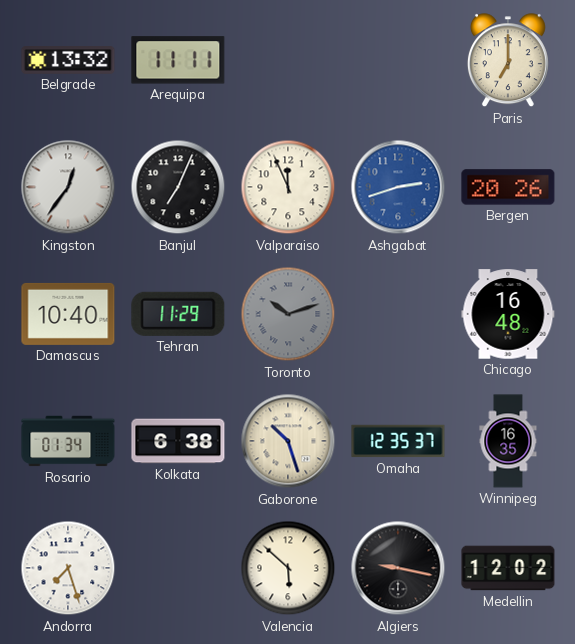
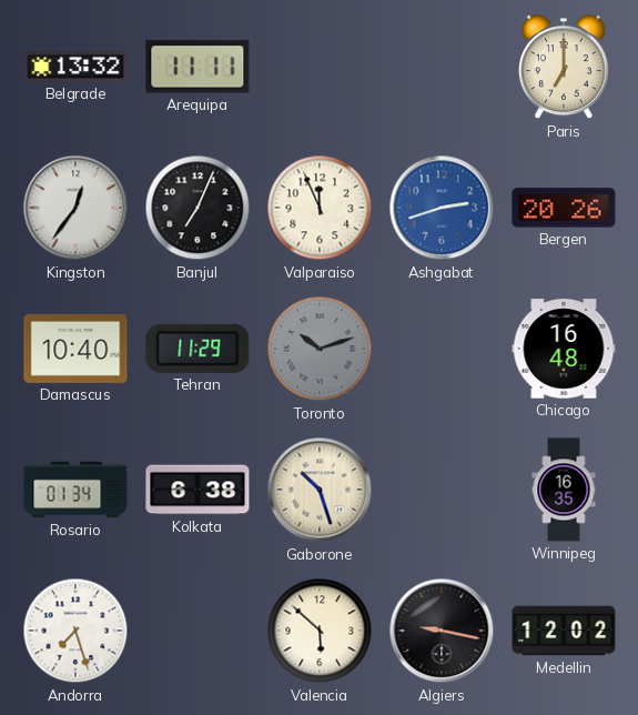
Omaha: 12:35 -> none
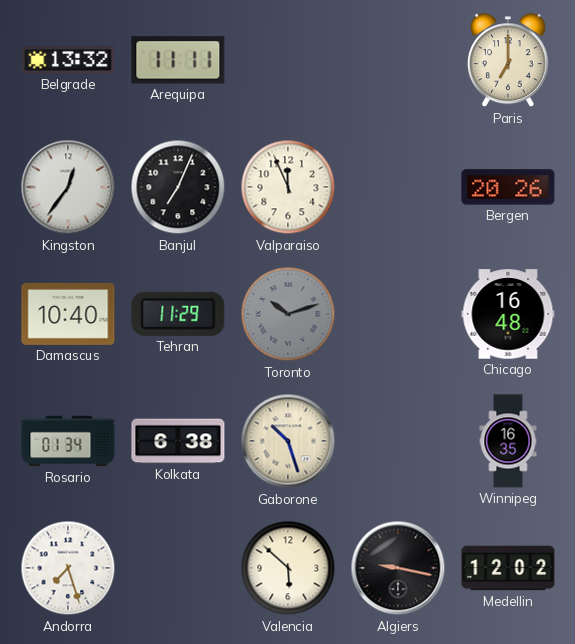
Ashgabat: 2:42 -> none
